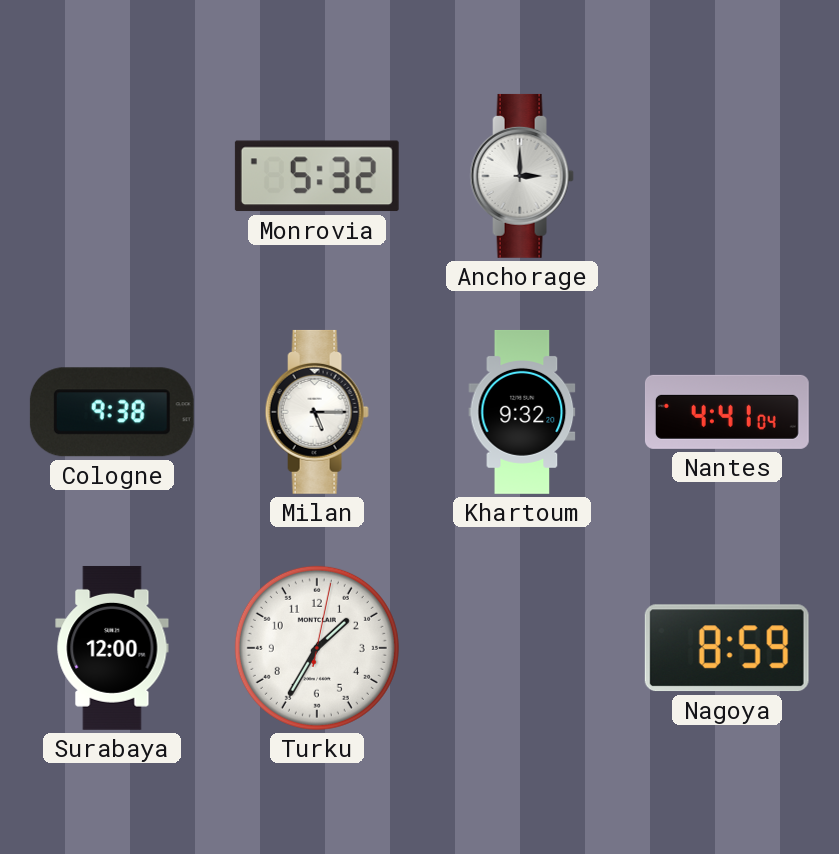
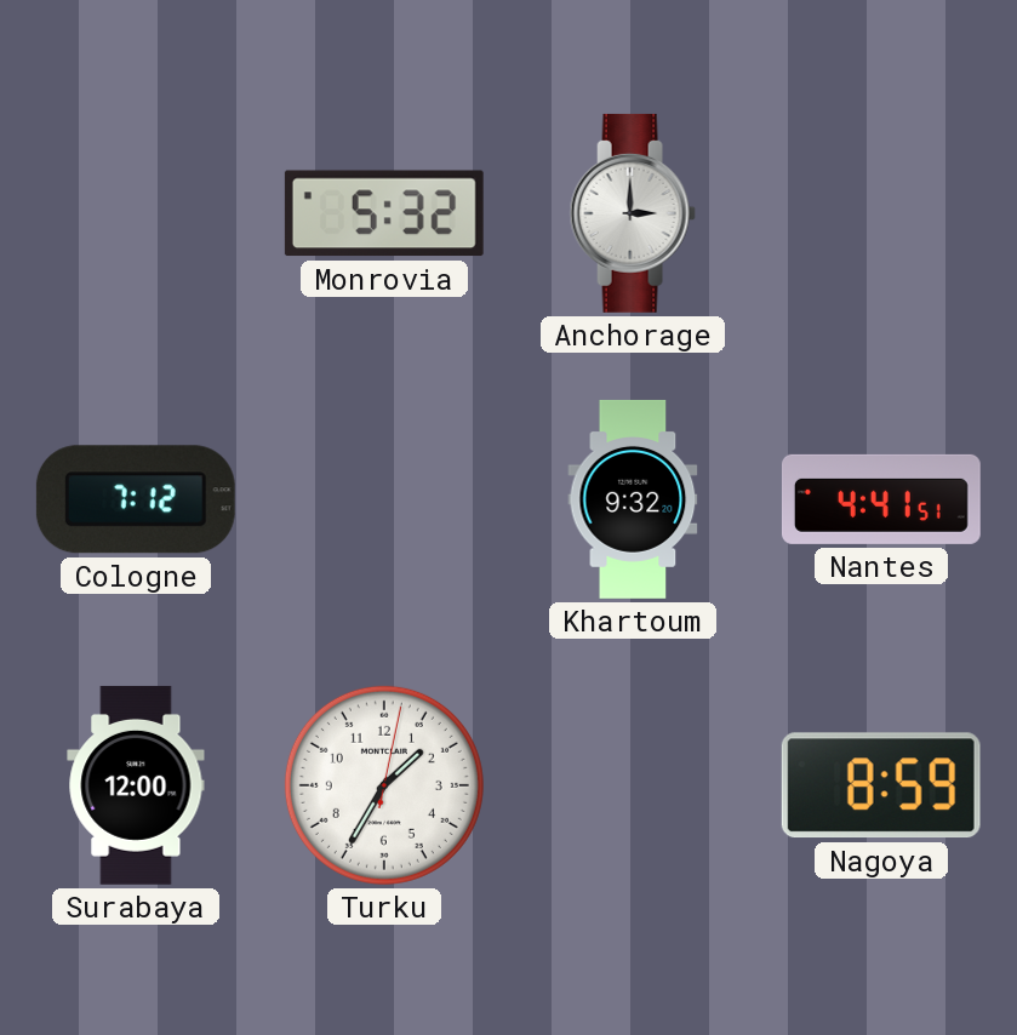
Cologne: 9:38 -> 7:12
Milan: 5:15 -> none
Nantes: 4:41:04 -> 4:41:51
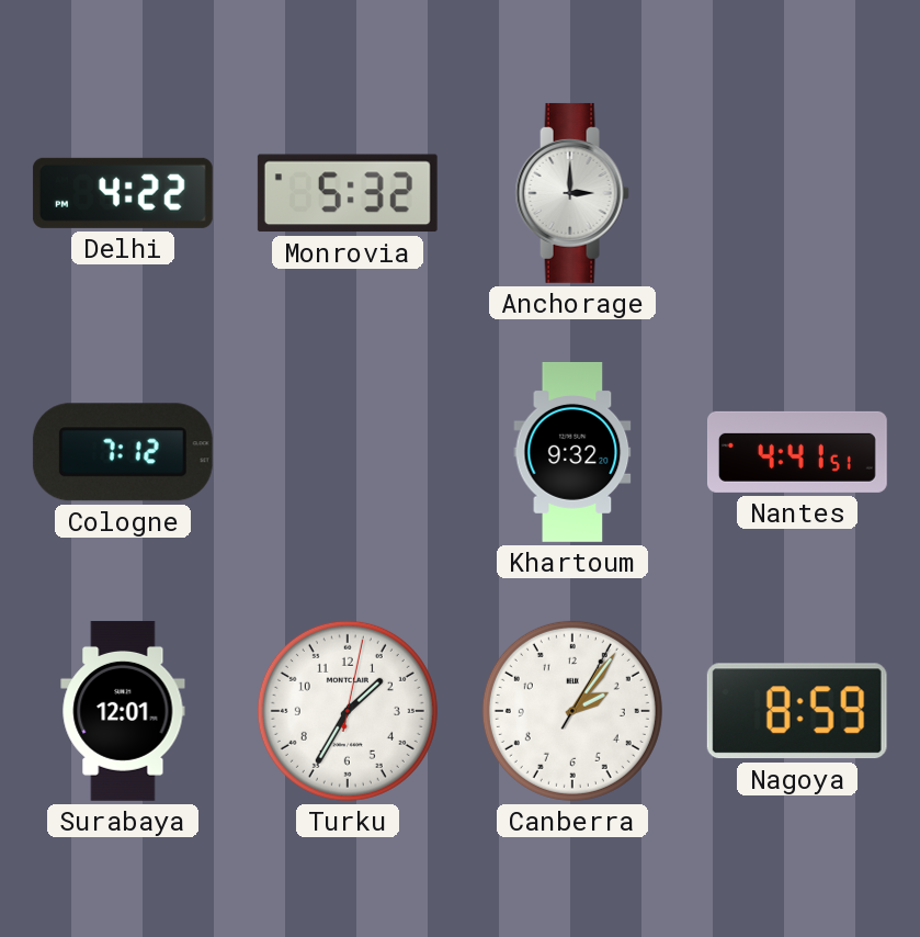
Delhi: none -> 4:22
Surabaya: 12:00 -> 12:01
Canberra: none -> 2:06
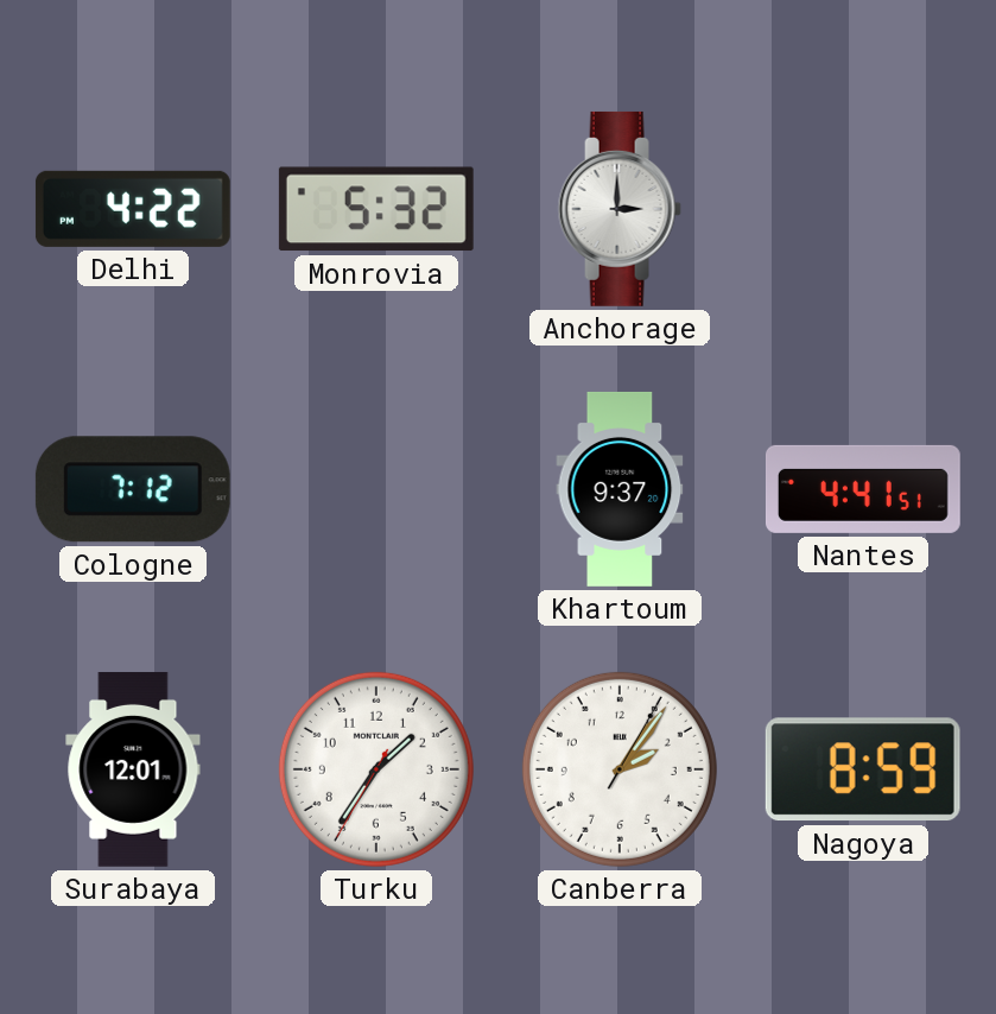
Khartoum: 9:32 -> 9:37
Turku: 1:35:02 -> 1:35:35
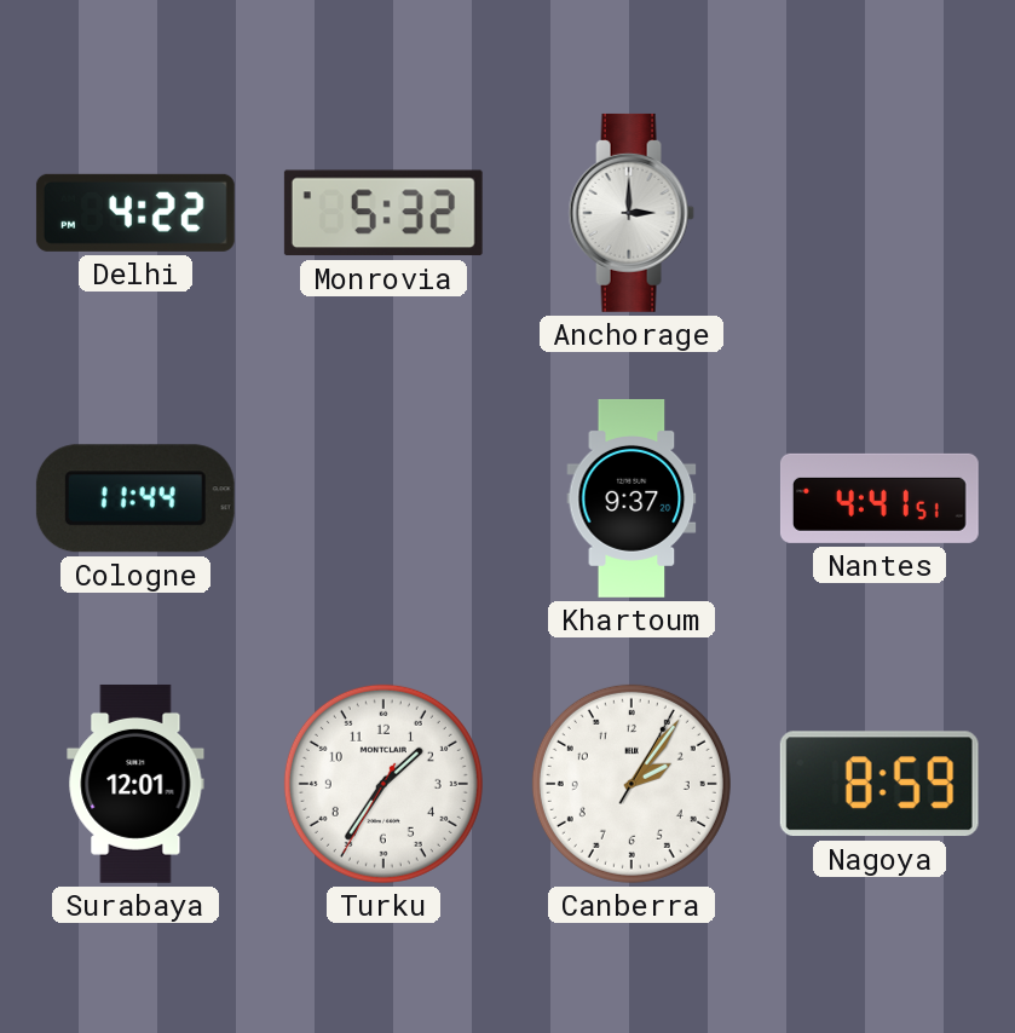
Cologne: 7:12 -> 11:44
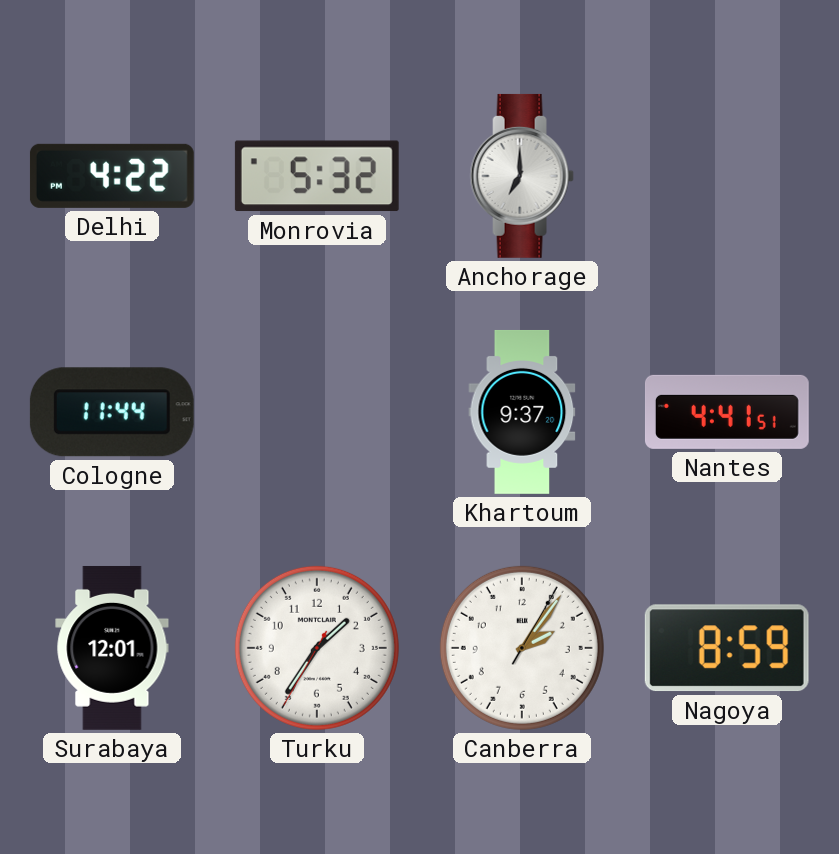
Anchorage: 3:00 -> 7:00
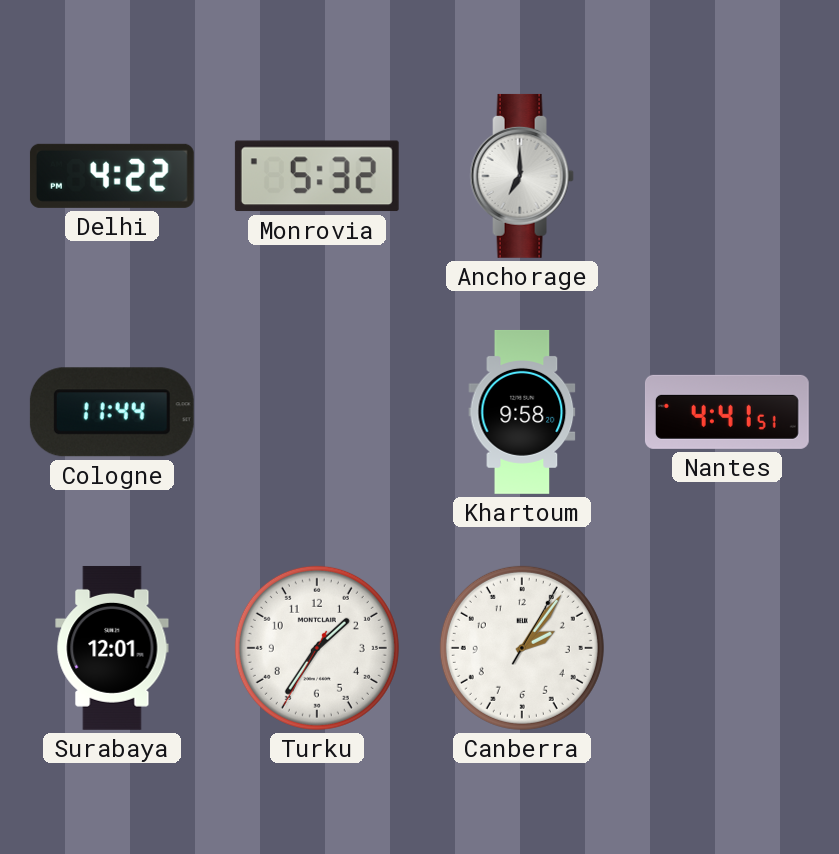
Khartoum: 9:37 -> 9:58
Nagoya: 8:59 -> none
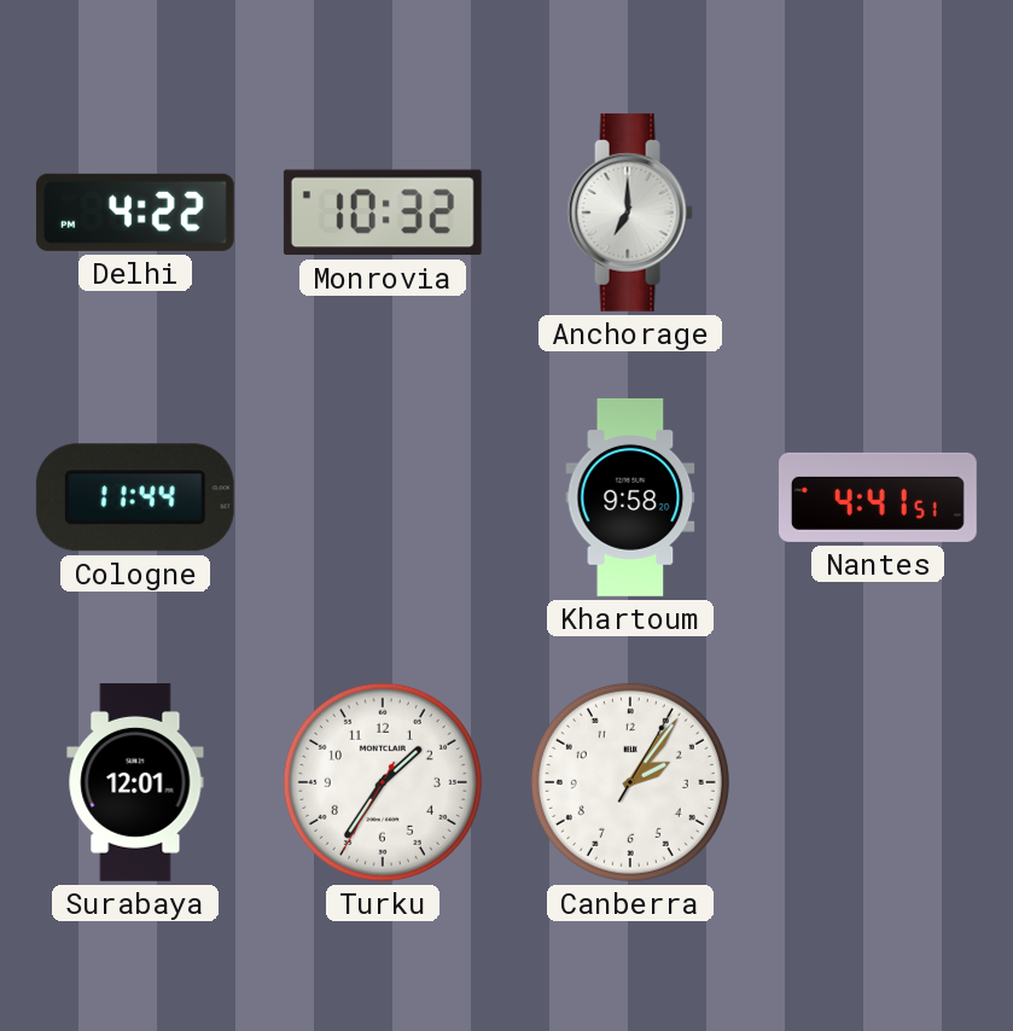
Monrovia: 5:32 -> 10:32
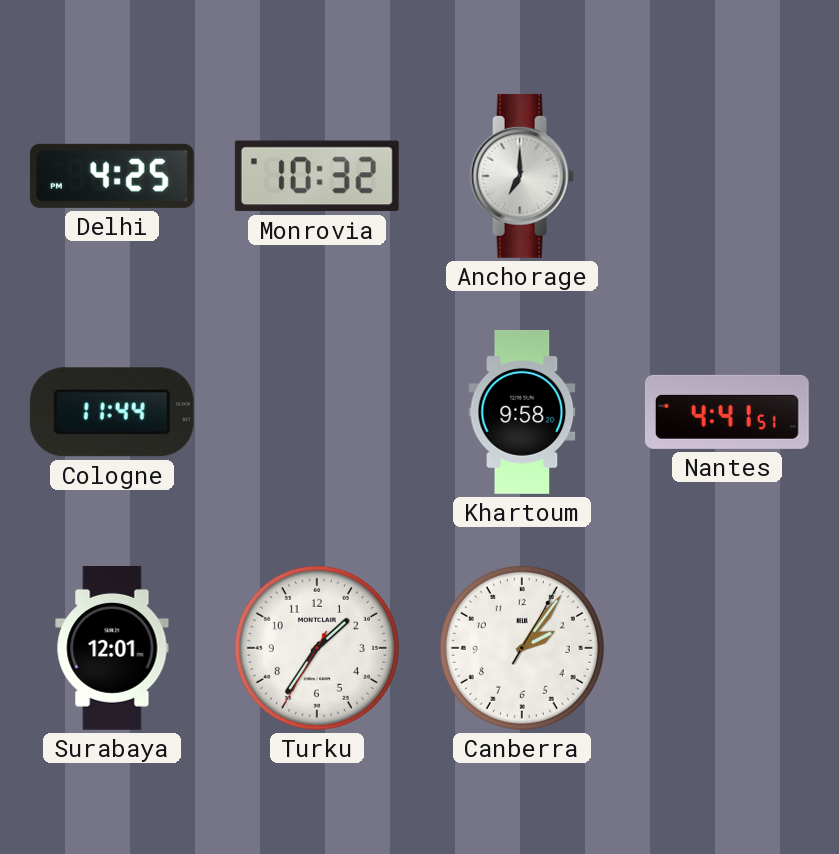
Delhi: 4:22 -> 4:25
